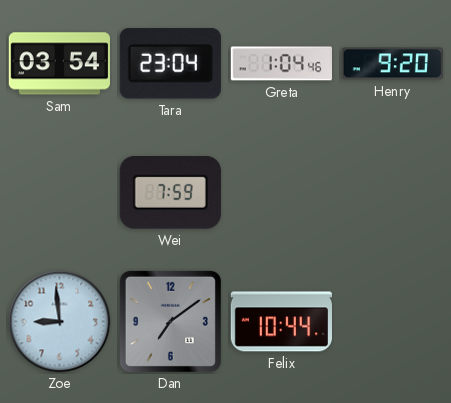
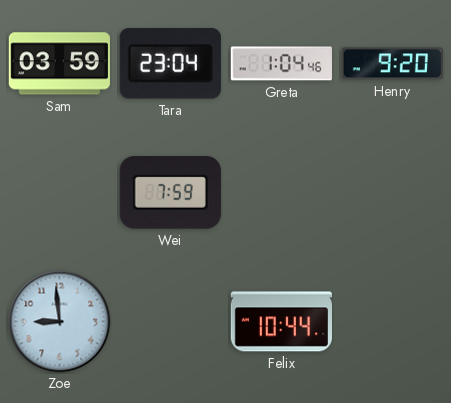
Sam: 03:54 -> 03:59
Dan: 7:09 -> none
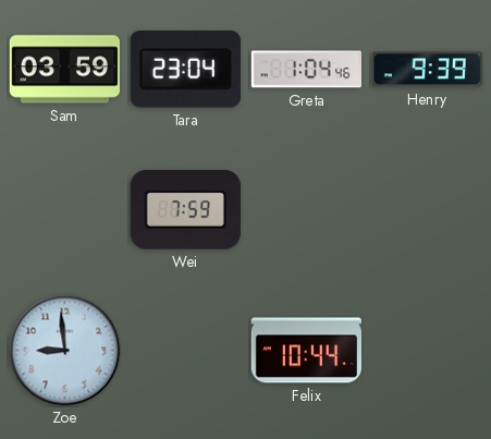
Henry: 9:20 -> 9:39
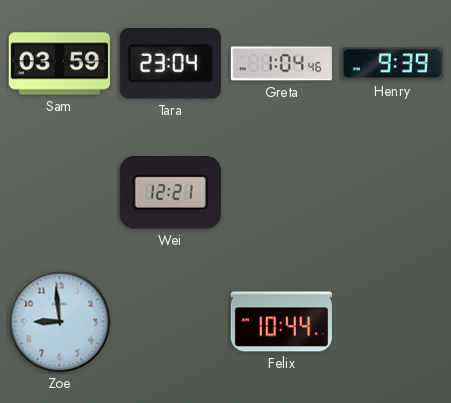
Wei: 7:59 -> 12:21
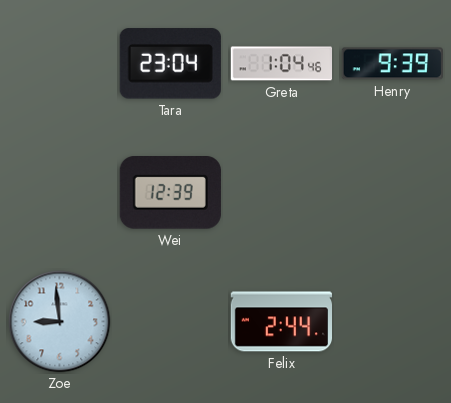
Sam: 03:59 -> none
Wei: 12:21 -> 12:39
Felix: 10:44 -> 2:44
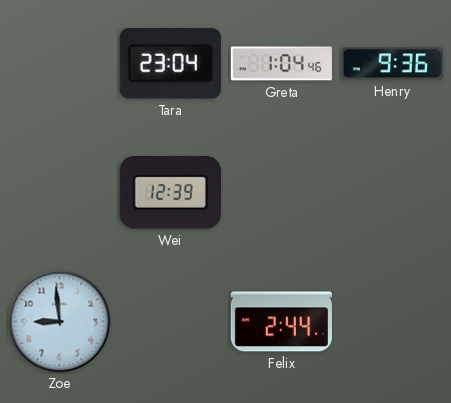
Henry: 9:39 -> 9:36
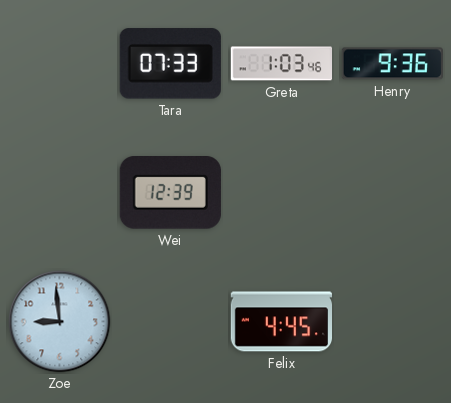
Tara: 23:04 -> 07:33
Greta: 1:04 -> 1:03
Felix: 2:44 -> 4:45
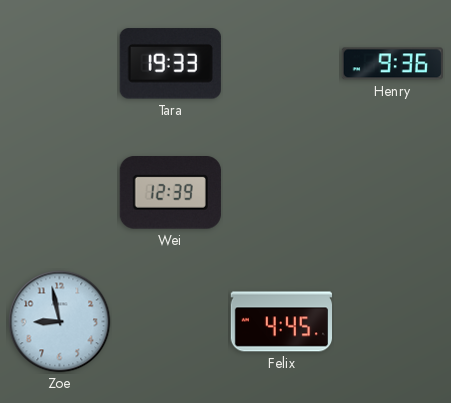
Tara: 07:33 -> 19:33
Greta: 1:03 -> none
Zoe: 8:59 -> 8:58
